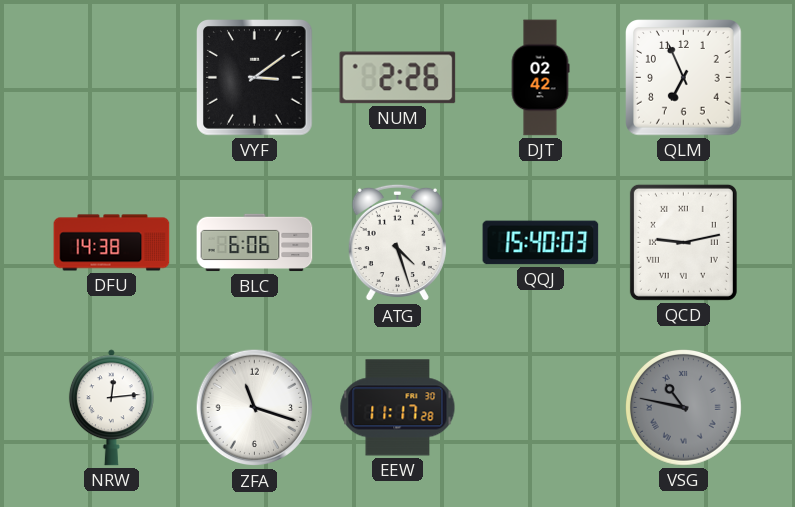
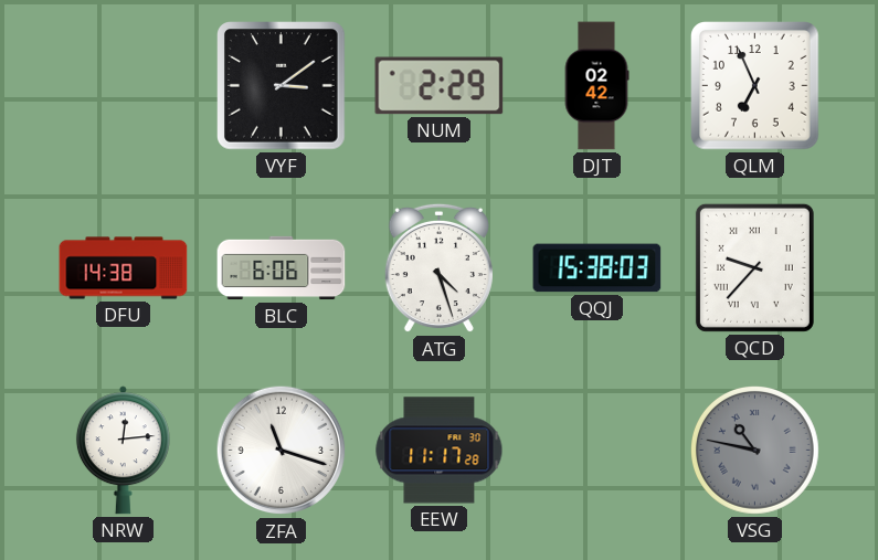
NUM: 2:26 -> 2:29
QQJ: 15:40 -> 15:38
QCD: 9:13 -> 9:37
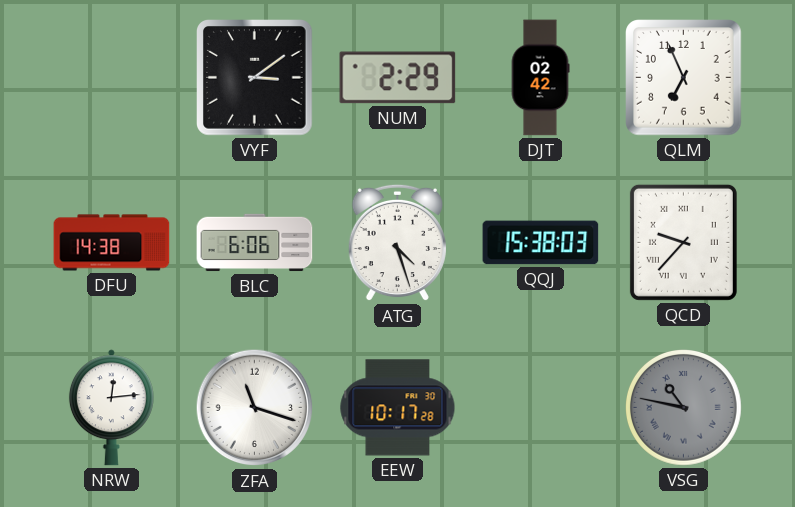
EEW: 11:17 -> 10:17
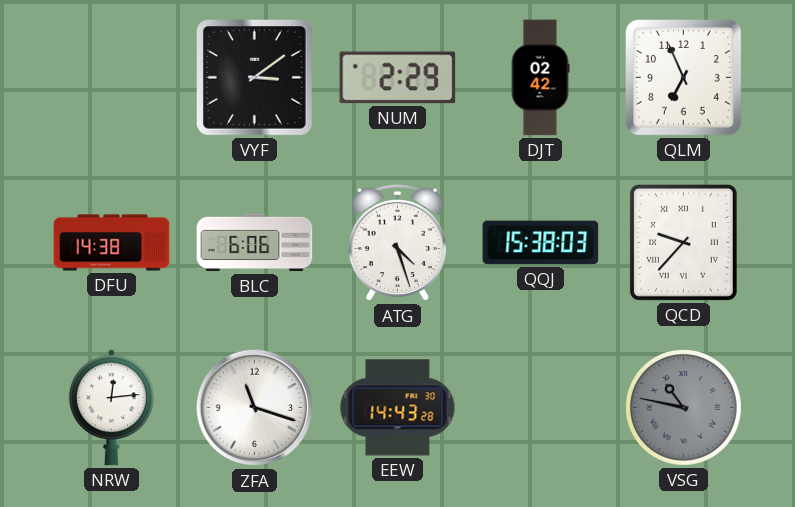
EEW: 10:17 -> 14:43
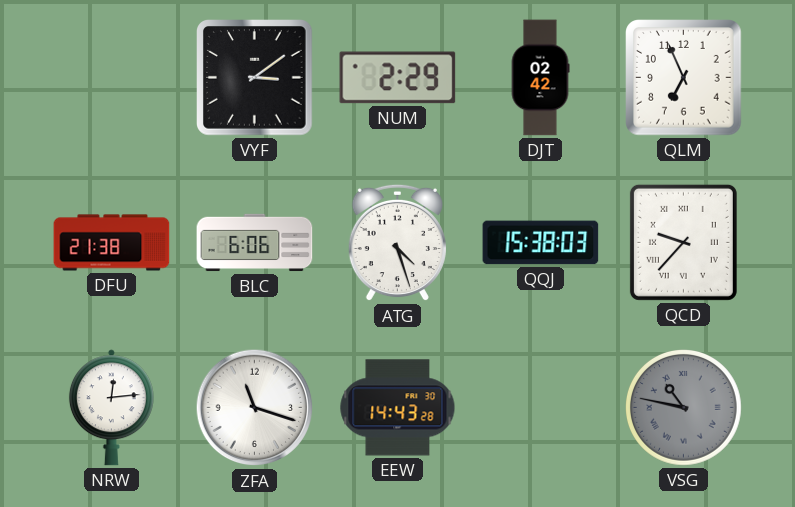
DFU: 14:38 -> 21:38
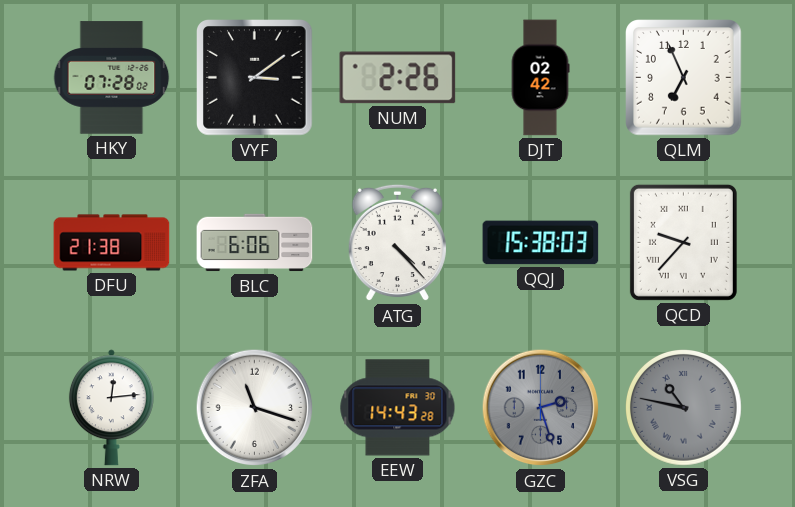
HKY: none -> 07:28
NUM: 2:29 -> 2:26
ATG: 4:27 -> 4:23
GZC: none -> 2:27
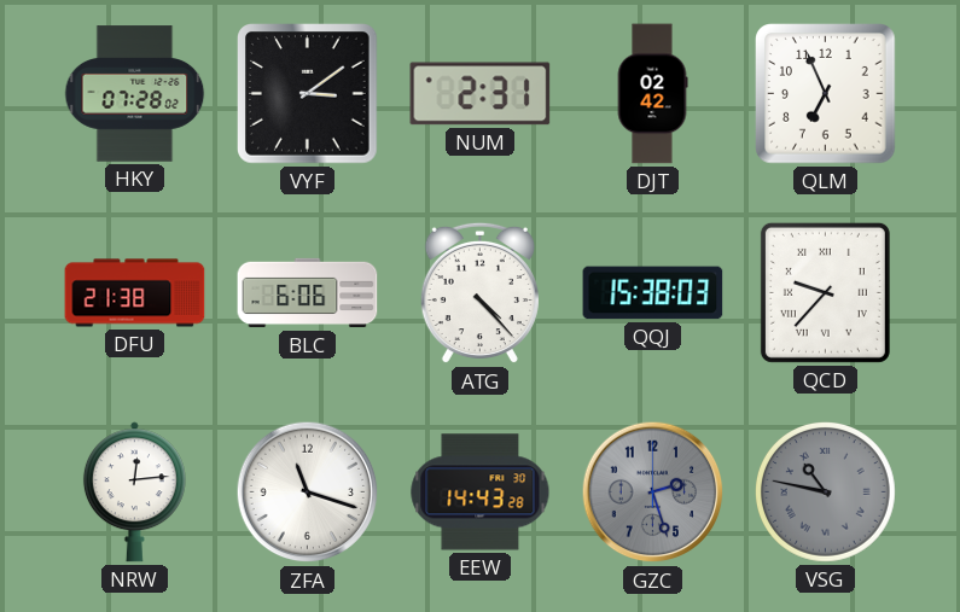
NUM: 2:26 -> 2:31
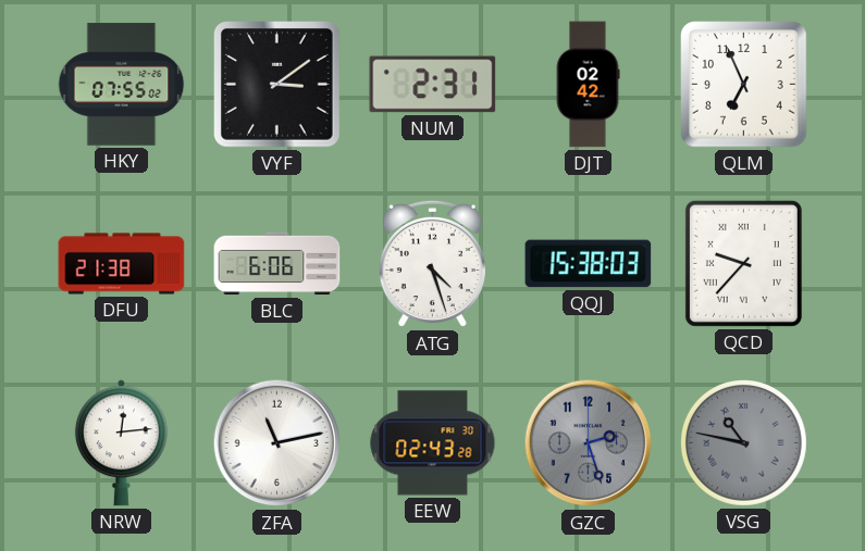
HKY: 07:28 -> 07:55
ATG: 4:23 -> 4:27
ZFA: 11:18 -> 11:13
EEW: 14:43 -> 02:43
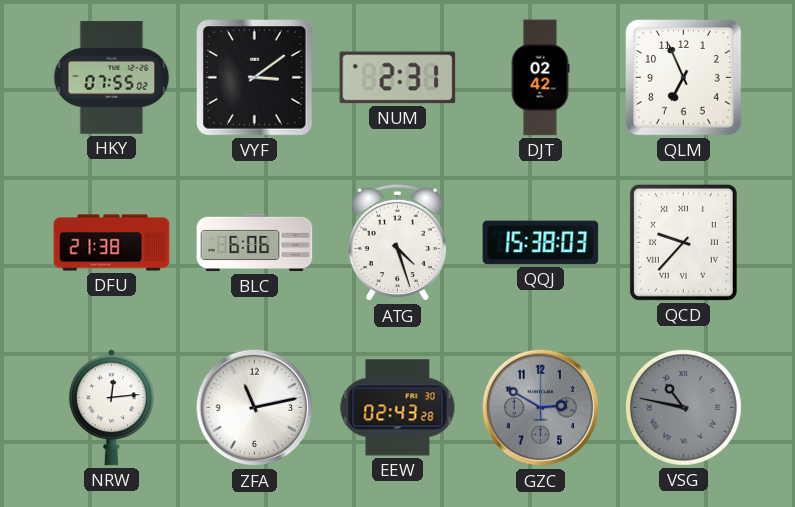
GZC: 2:27 -> 2:50
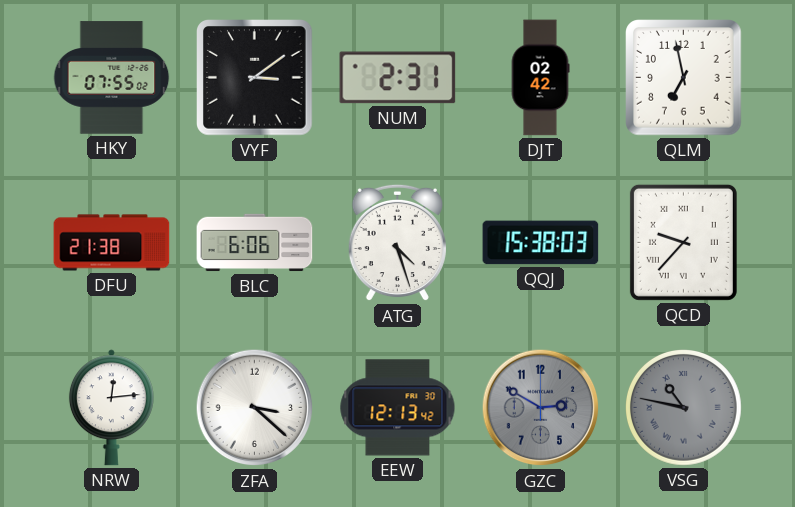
QLM: 6:56 -> 6:58
ZFA: 11:13 -> 3:22
EEW: 02:43 -> 12:13
